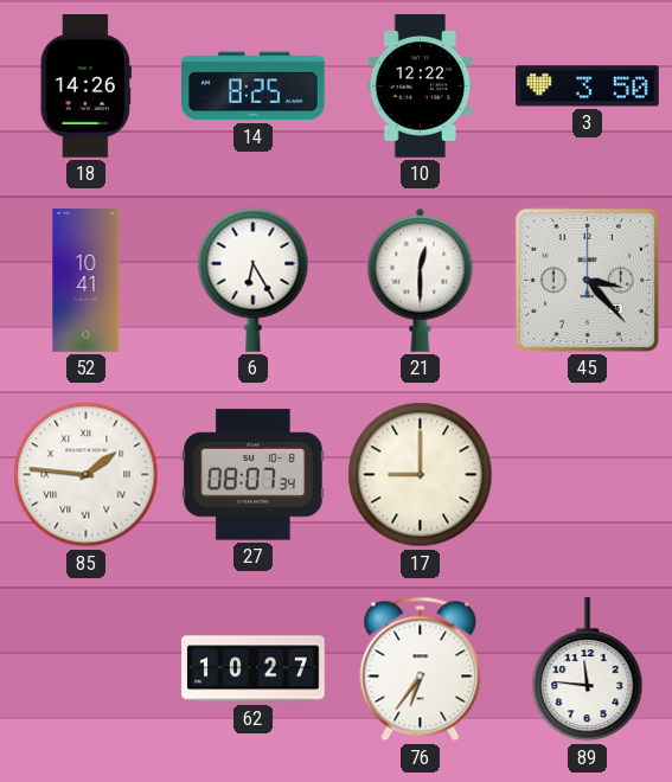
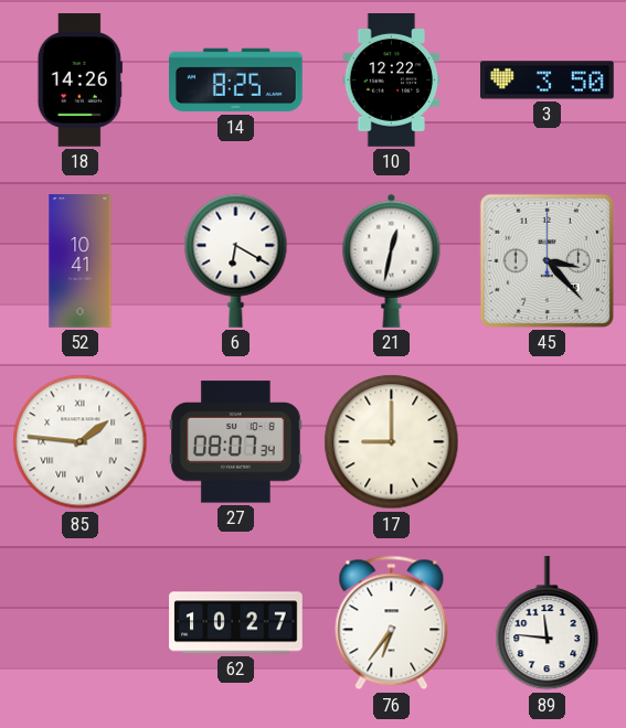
6: 6:25 -> 6:20
21: 12:30 -> 12:32
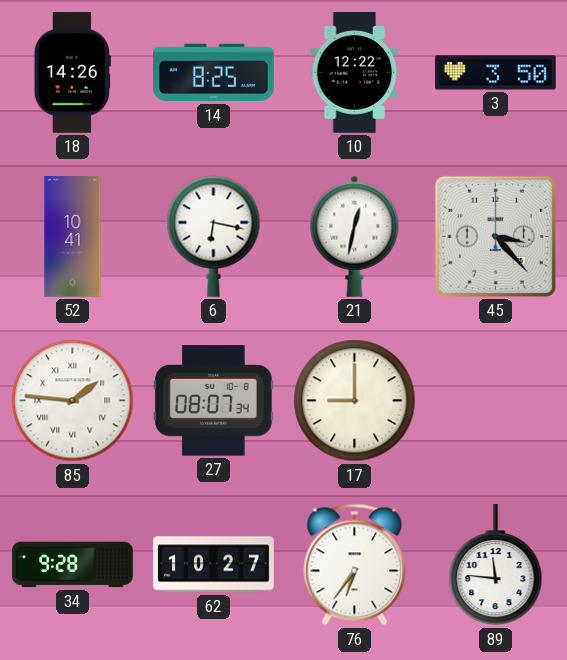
6: 6:20 -> 6:17
34: none -> 9:28
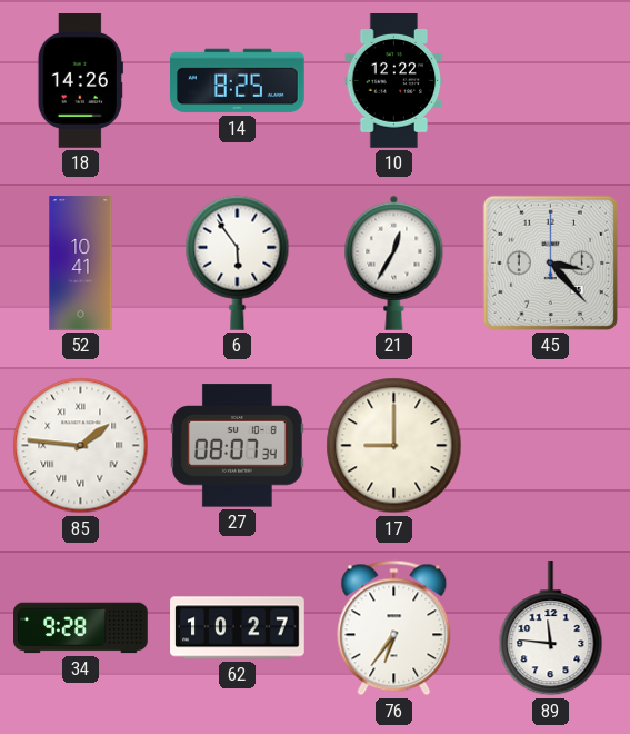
3: 3:50 -> none
6: 6:17 -> 5:54
21: 12:32 -> 12:35
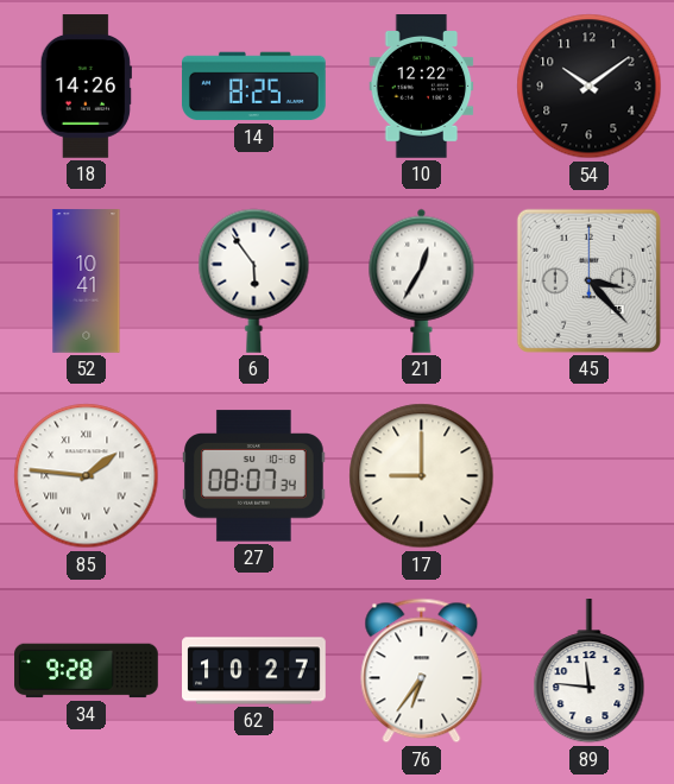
54: none -> 10:09
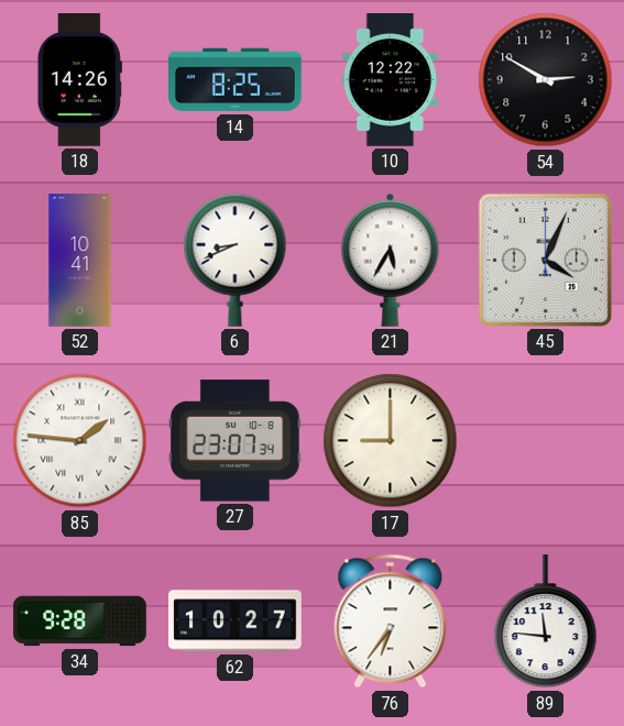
54: 10:09 -> 2:50
6: 5:54 -> 8:41
21: 12:35 -> 5:35
45: 3:23 -> 4:04
27: 08:07 -> 23:07
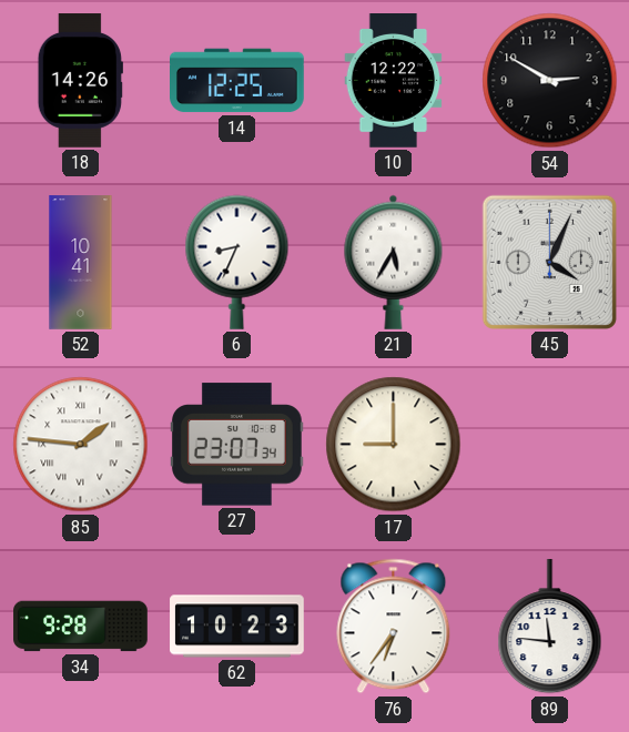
14: 8:25 -> 12:25
6: 8:41 -> 8:34
62: 10:27 -> 10:23
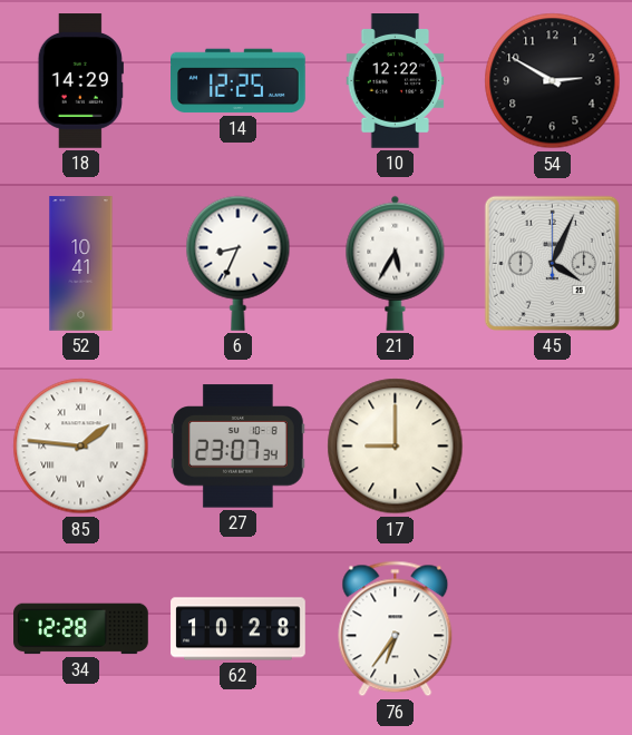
18: 14:26 -> 14:29
34: 9:28 -> 12:28
62: 10:23 -> 10:28
89: 11:46 -> none
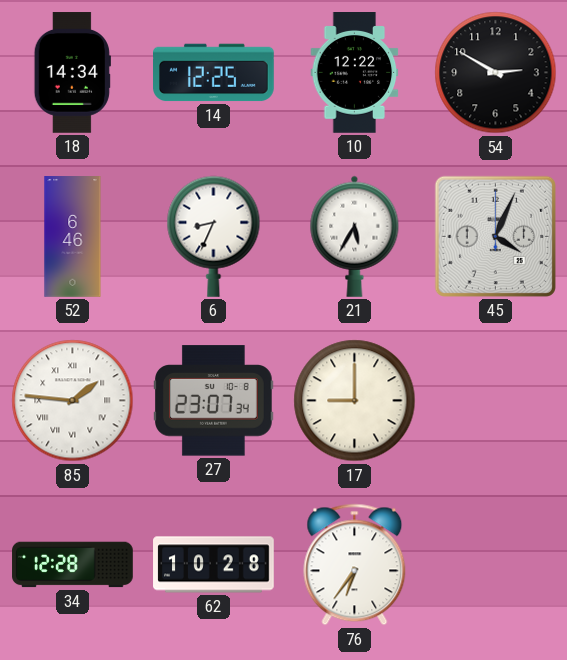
18: 14:29 -> 14:34
52: 10:41 -> 6:46
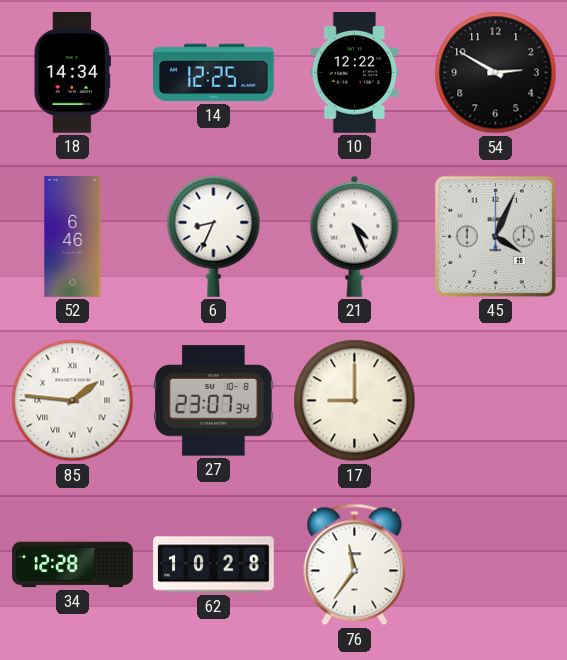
21: 5:35 -> 4:26
76: 6:36 -> 11:36
